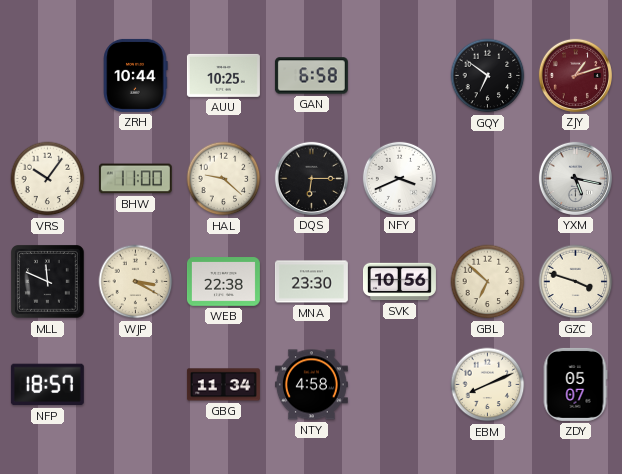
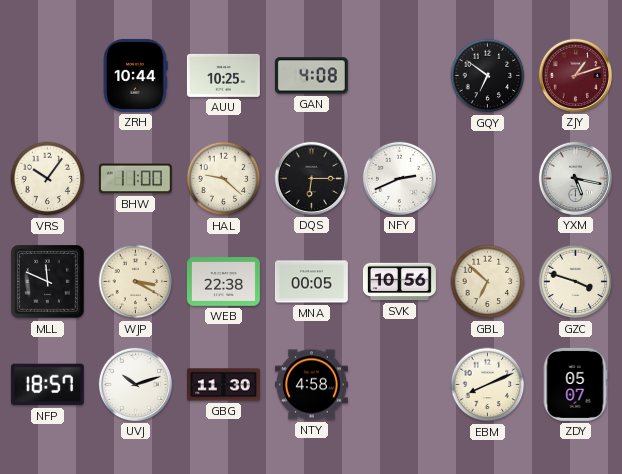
GAN: 6:58 -> 4:08
NFY: 3:41 -> 2:41
MNA: 23:30 -> 00:05
UVJ: none -> 10:12
GBG: 11:34 -> 11:30
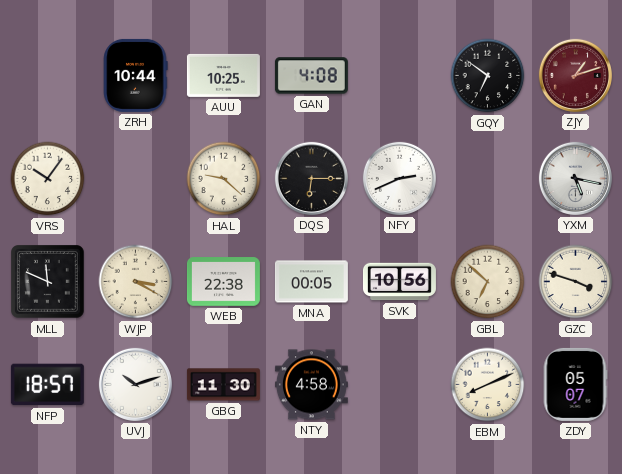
BHW: 11:00 -> none
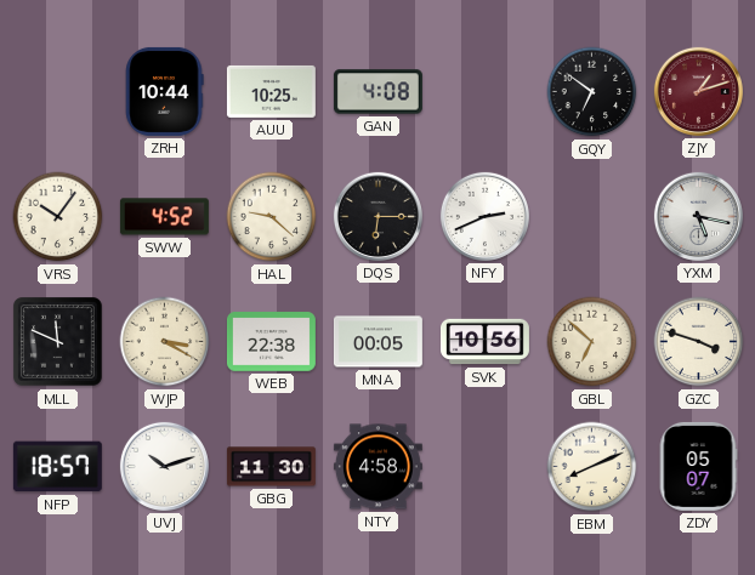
SWW: none -> 4:52
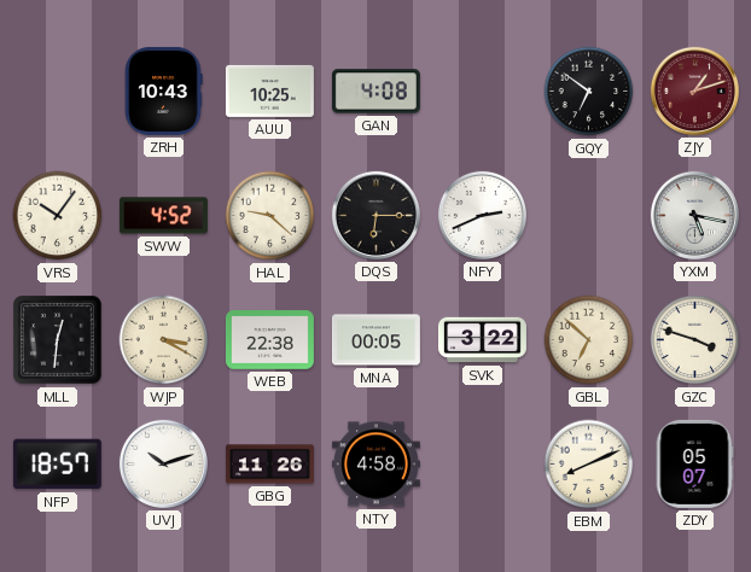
ZRH: 10:44 -> 10:43
MLL: 11:49 -> 12:31
SVK: 10:56 -> 3:22
GBG: 11:30 -> 11:26
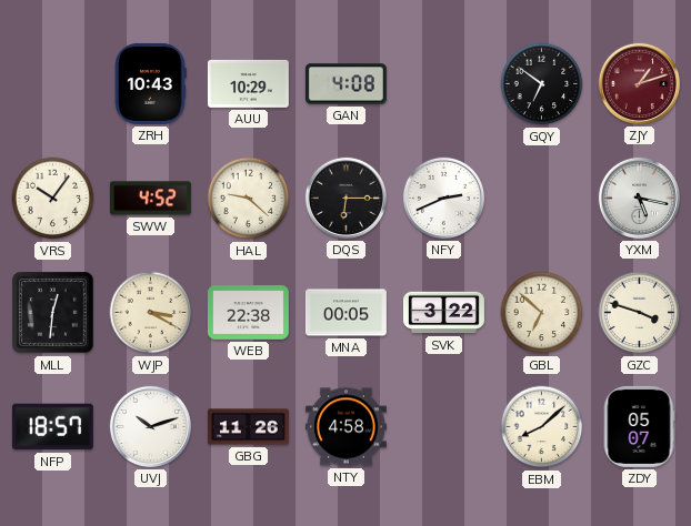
AUU: 10:25 -> 10:29
EBM: 8:11 -> 8:08
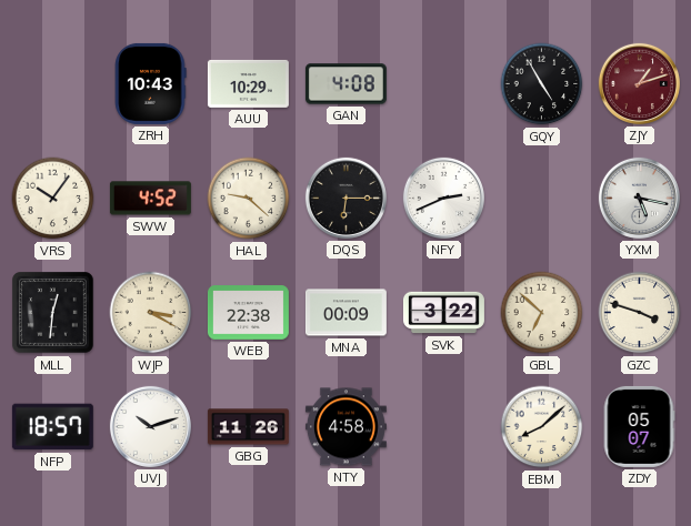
GQY: 6:51 -> 4:55
MNA: 00:05 -> 00:09
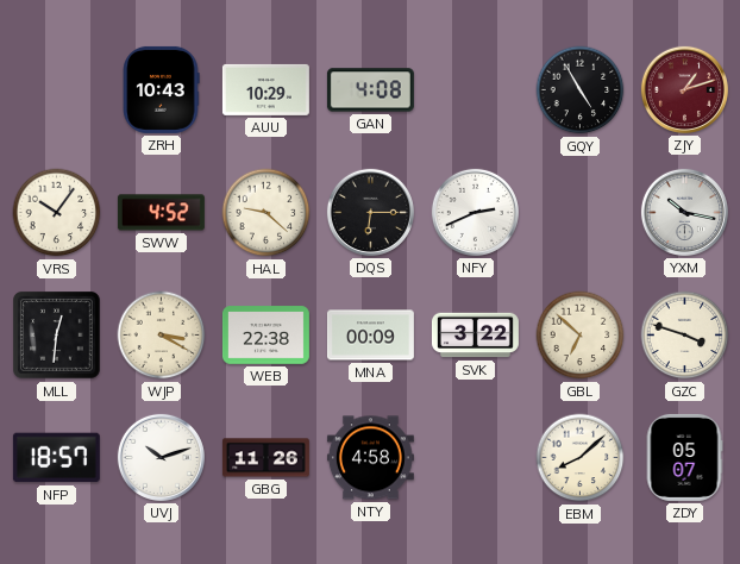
YXM: 5:17 -> 10:17
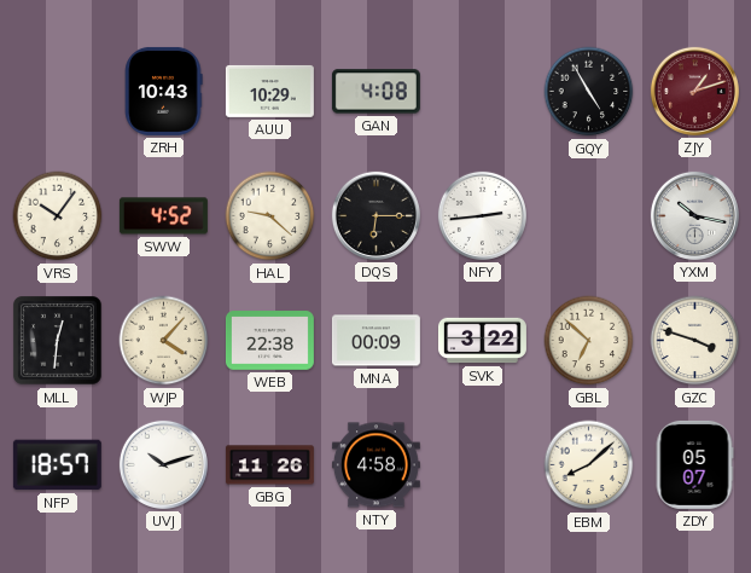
NFY: 2:41 -> 2:44
WJP: 3:20 -> 4:07
